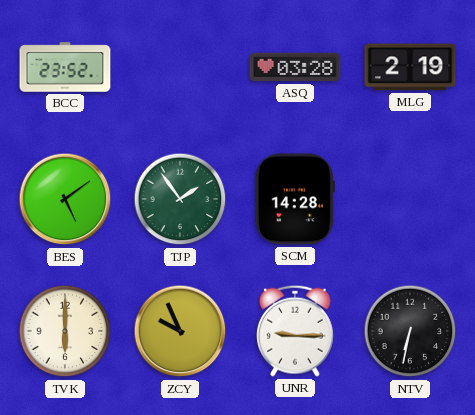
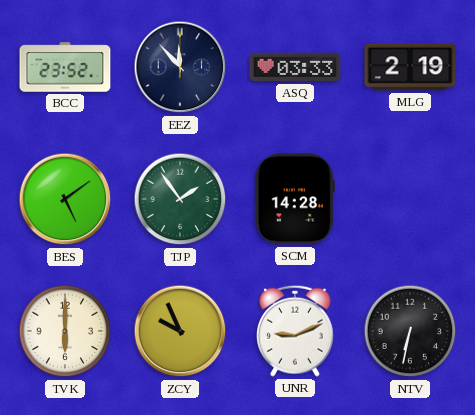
EEZ: none -> 11:53
ASQ: 03:28 -> 03:33
UNR: 9:15 -> 9:11
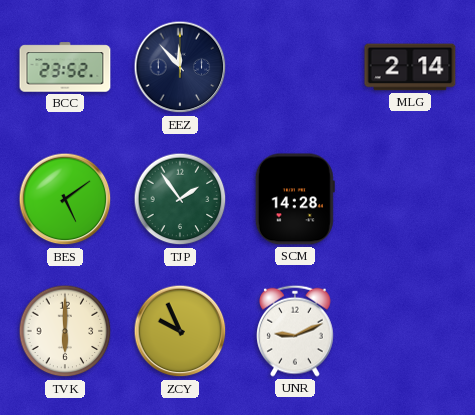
ASQ: 03:33 -> none
MLG: 2:19 -> 2:14
NTV: 6:32 -> none
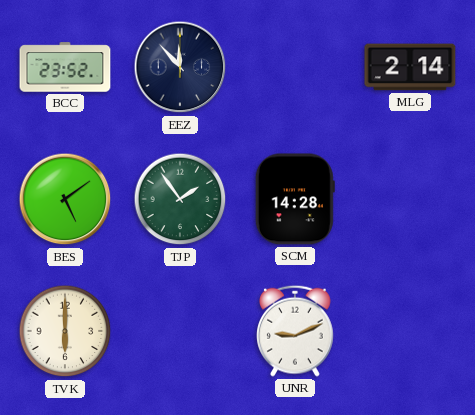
ZCY: 9:56 -> none
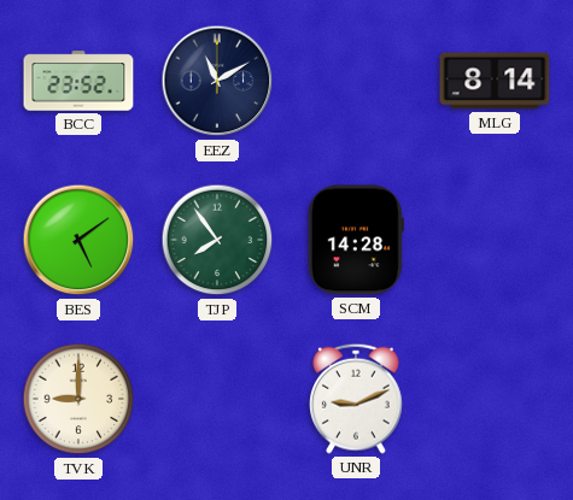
EEZ: 11:53 -> 11:10
MLG: 2:14 -> 8:14
TJP: 1:54 -> 7:54
TVK: 6:00 -> 9:00
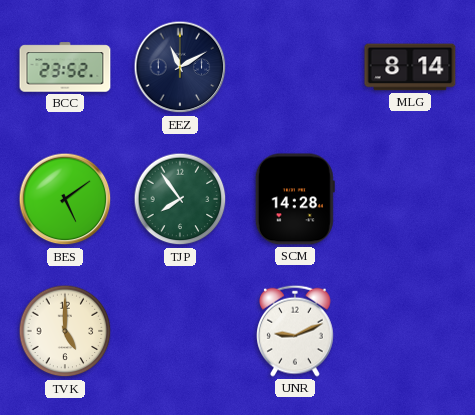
TVK: 9:00 -> 5:00
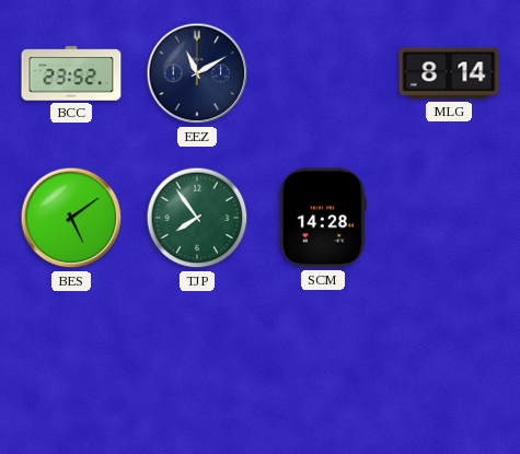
TVK: 5:00 -> none
UNR: 9:11 -> none
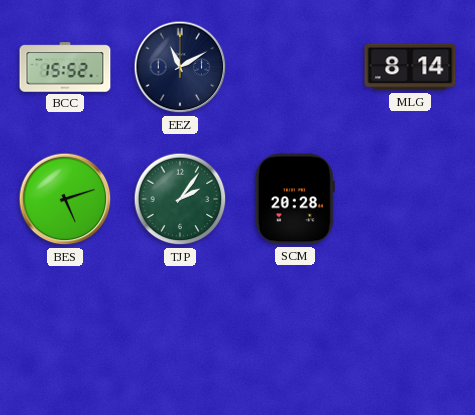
BCC: 23:52 -> 15:52
BES: 5:09 -> 5:12
TJP: 7:54 -> 2:06
SCM: 14:28 -> 20:28
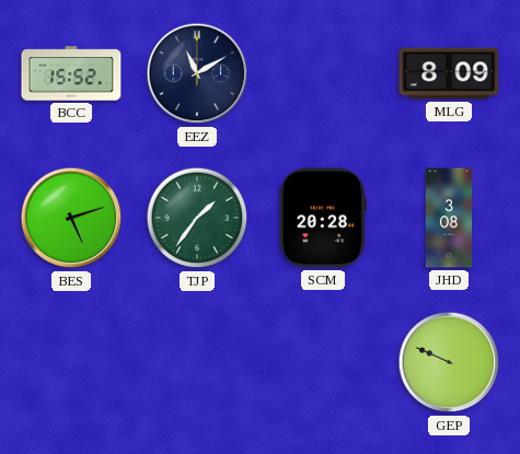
MLG: 8:14 -> 8:09
TJP: 2:06 -> 1:36
JHD: none -> 3:08
GEP: none -> 9:49
